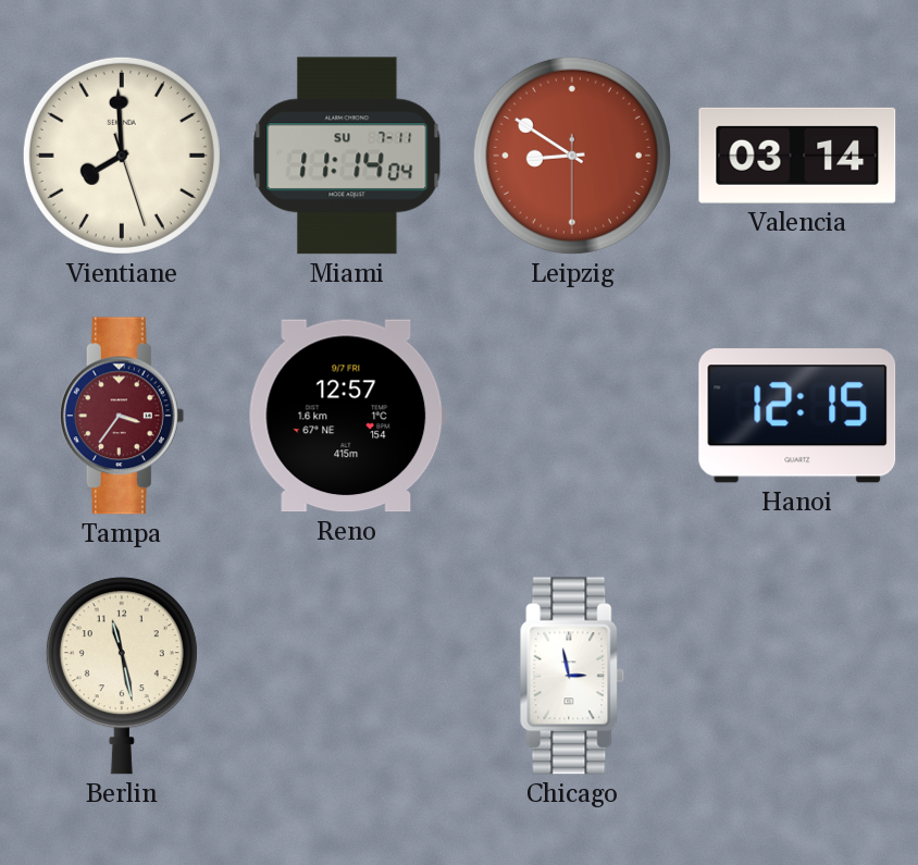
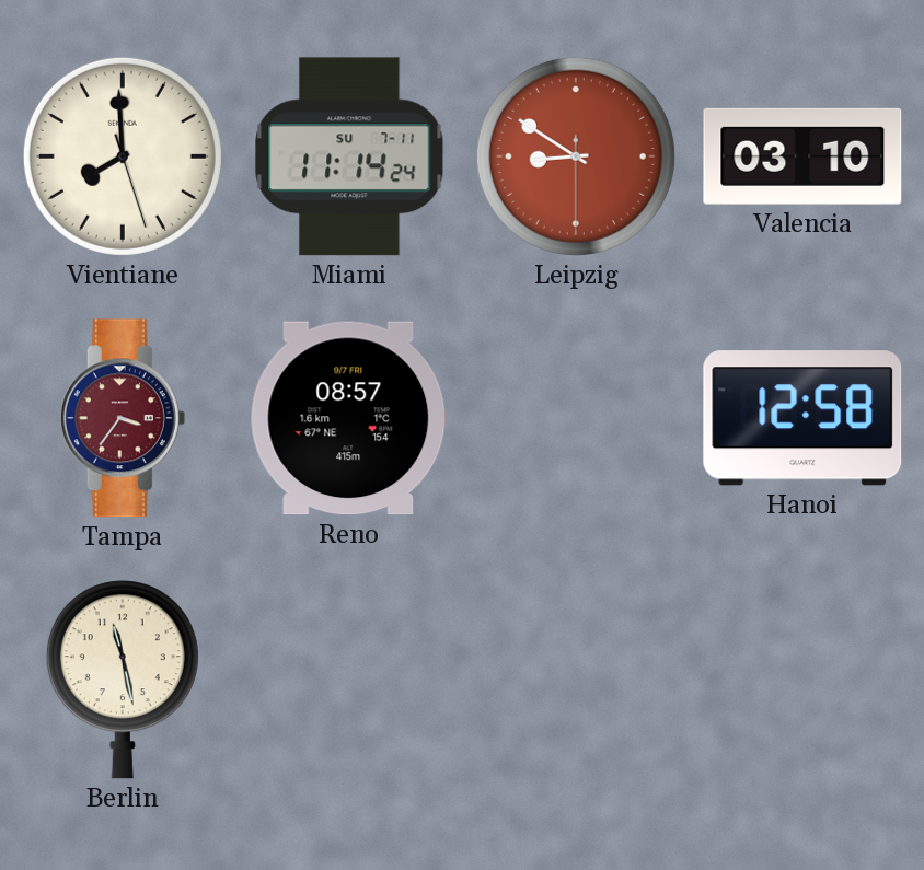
Miami: 11:14:04 -> 11:14:24
Valencia: 03:14 -> 03:10
Reno: 12:57 -> 08:57
Hanoi: 12:15 -> 12:58
Chicago: 2:58 -> none
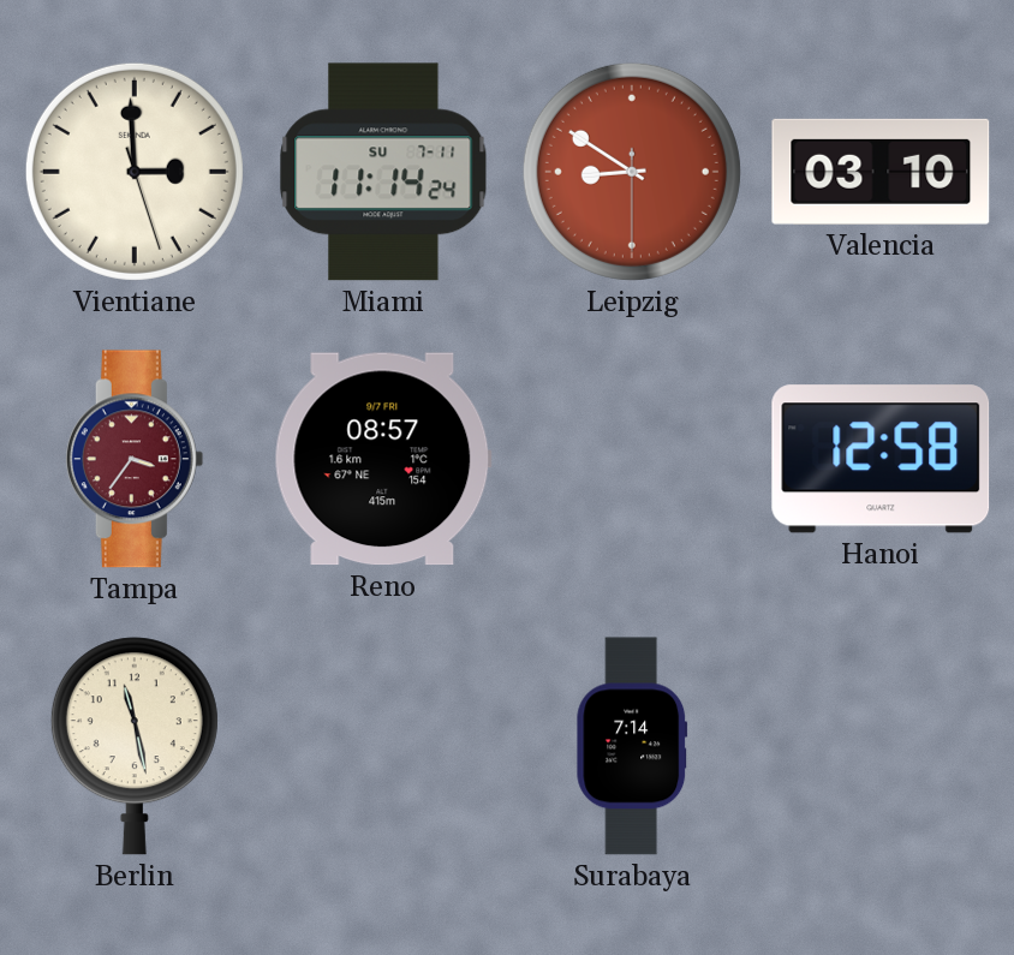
Vientiane: 7:59 -> 2:59
Surabaya: none -> 7:14
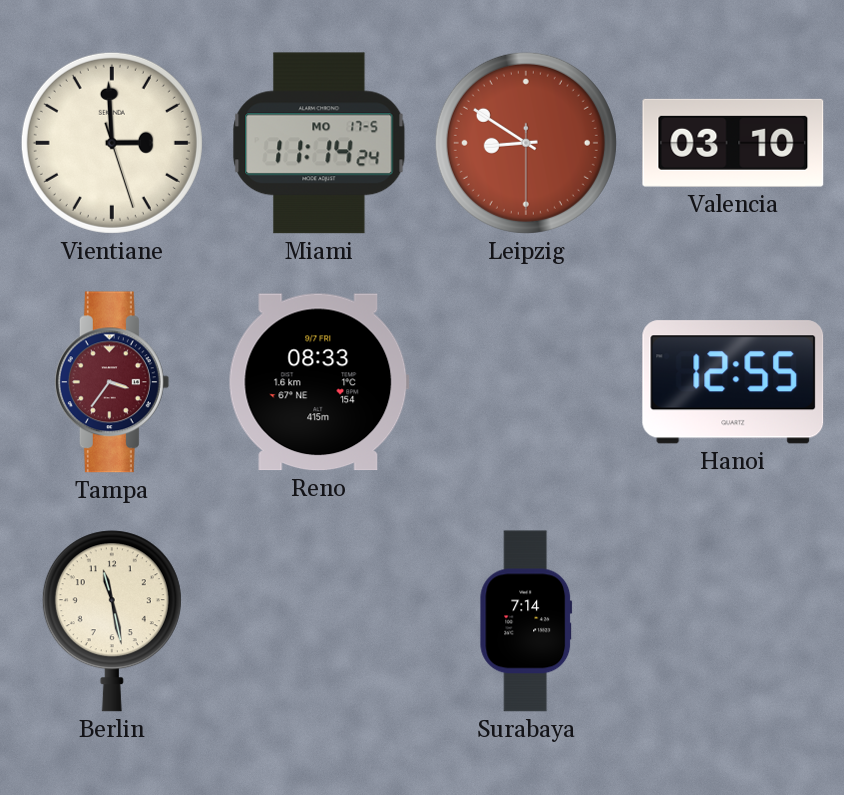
Miami date: SU 7-11 -> MO 17-5
Reno: 08:57 -> 08:33
Hanoi: 12:58 -> 12:55
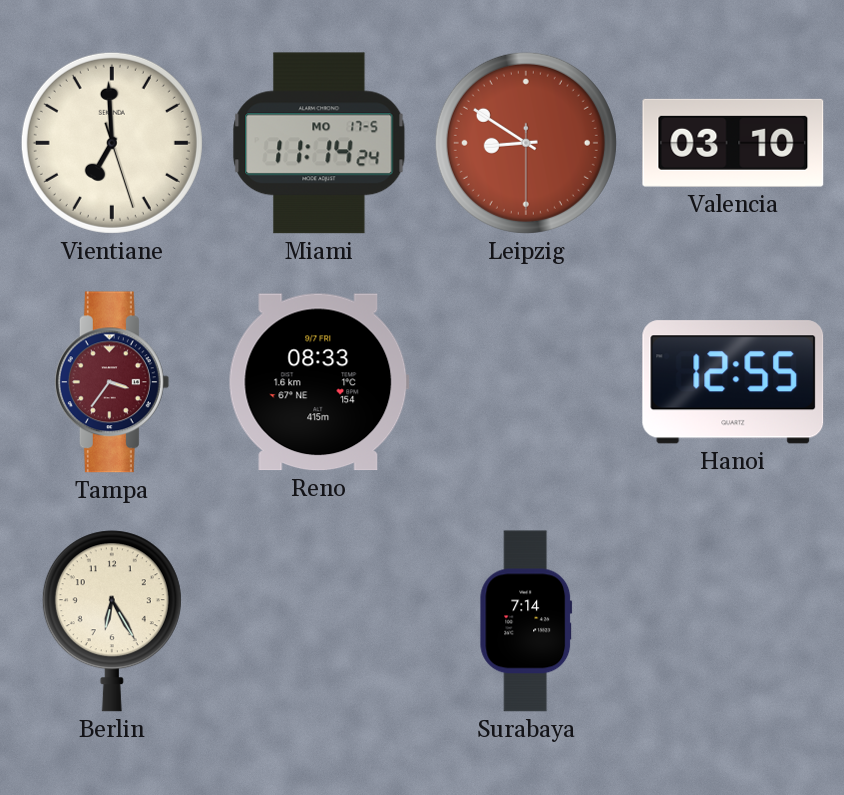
Vientiane: 2:59 -> 6:59
Berlin: 11:28 -> 6:25
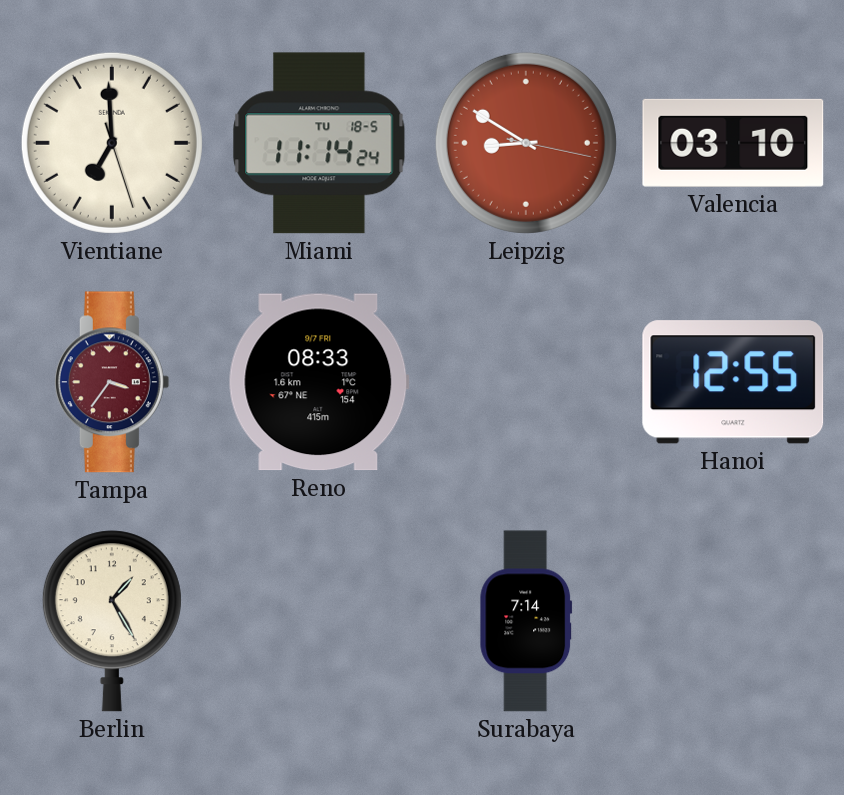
Miami date: MO 17-5 -> TU 18-5
Leipzig: 8:50:30 -> 8:50:17
Berlin: 6:25 -> 1:25
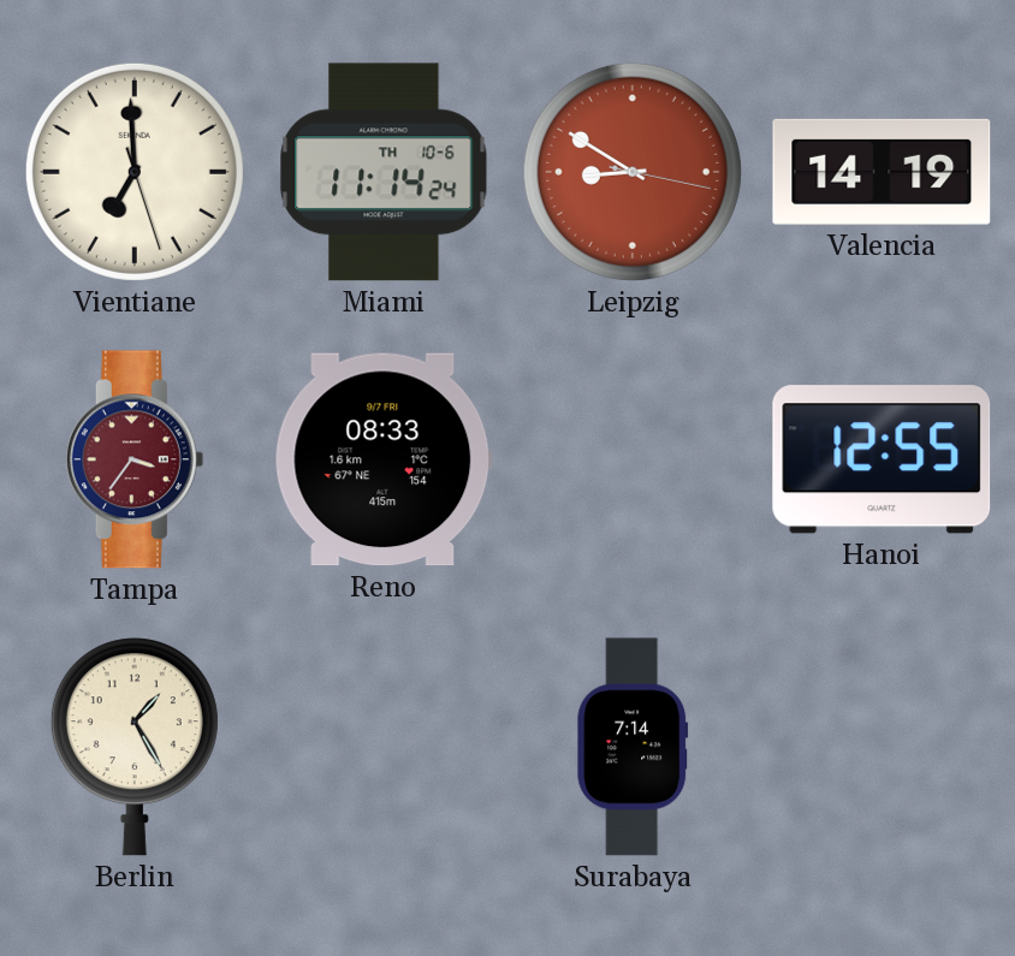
Miami date: TU 18-5 -> TH 10-6
Valencia: 03:10 -> 14:19
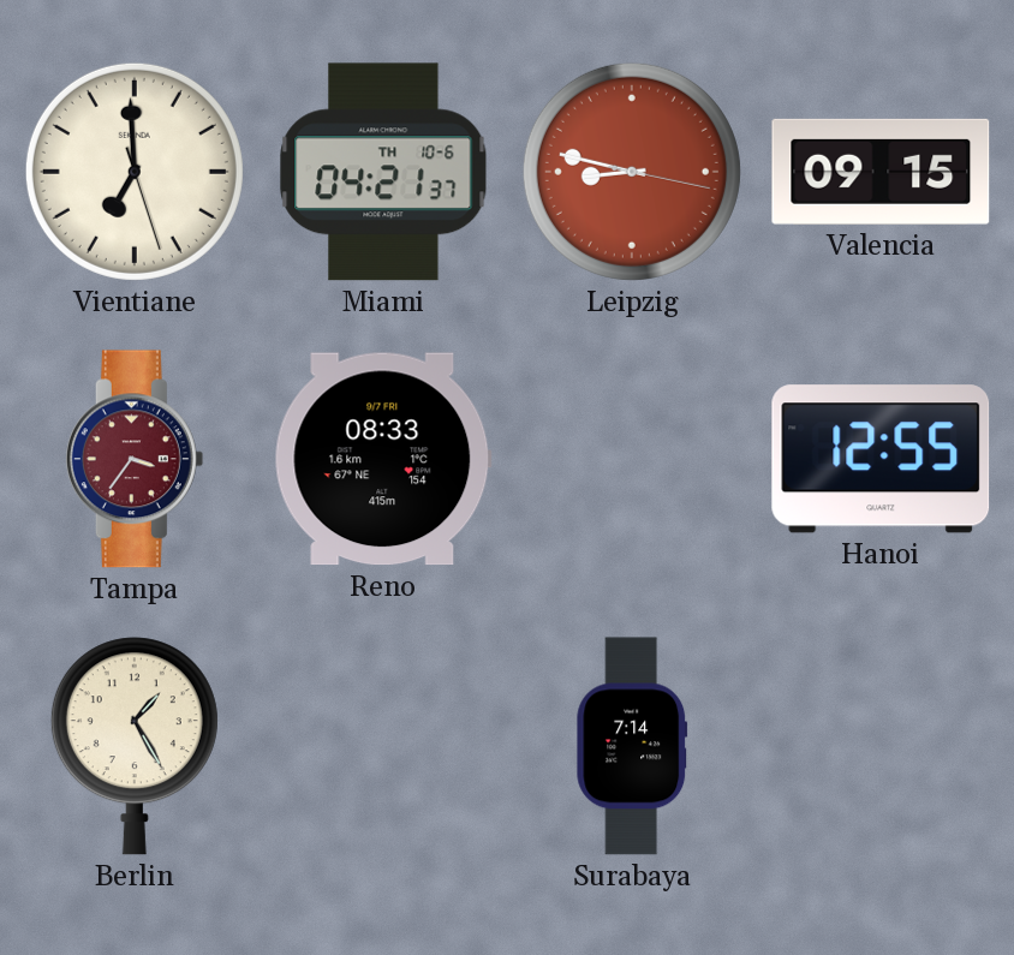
Miami: 11:14 -> 04:21
Leipzig: 8:50 -> 8:47
Valencia: 14:19 -> 09:15
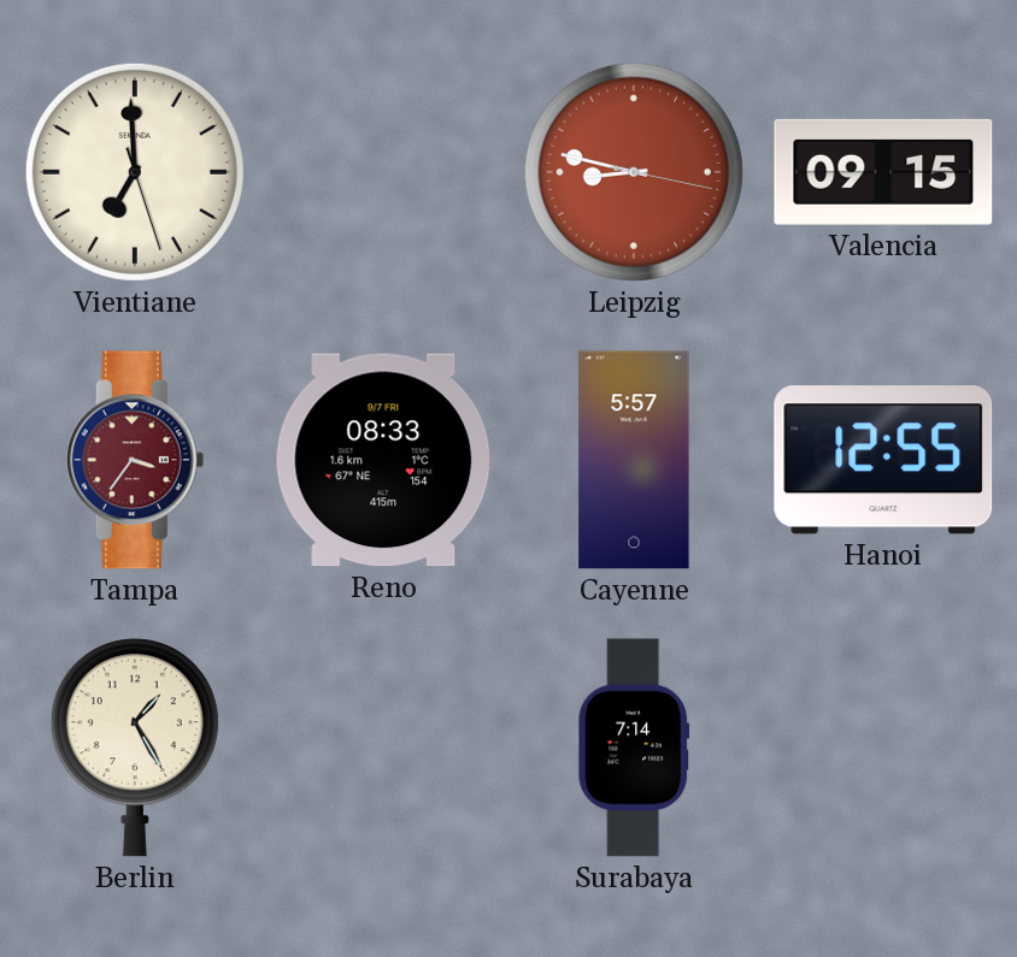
Miami: 04:21 -> none
Cayenne: none -> 5:57
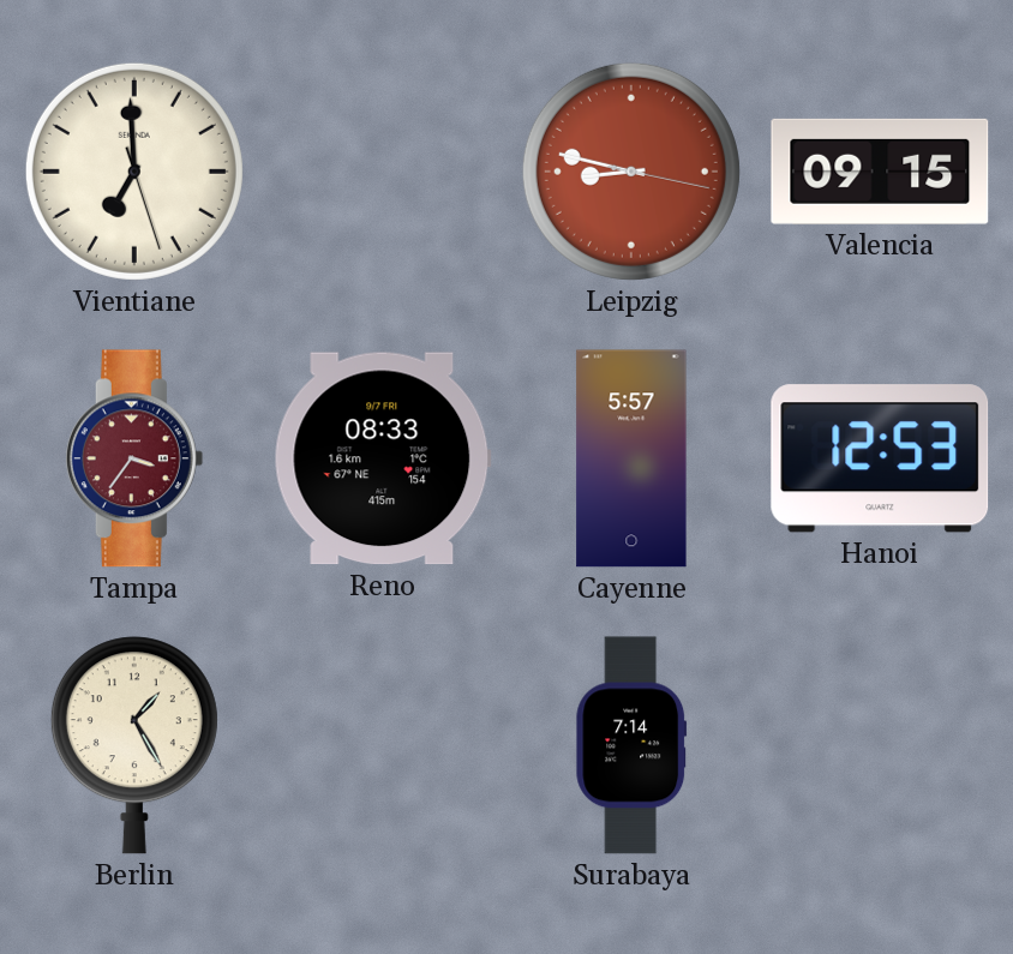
Hanoi: 12:55 -> 12:53
